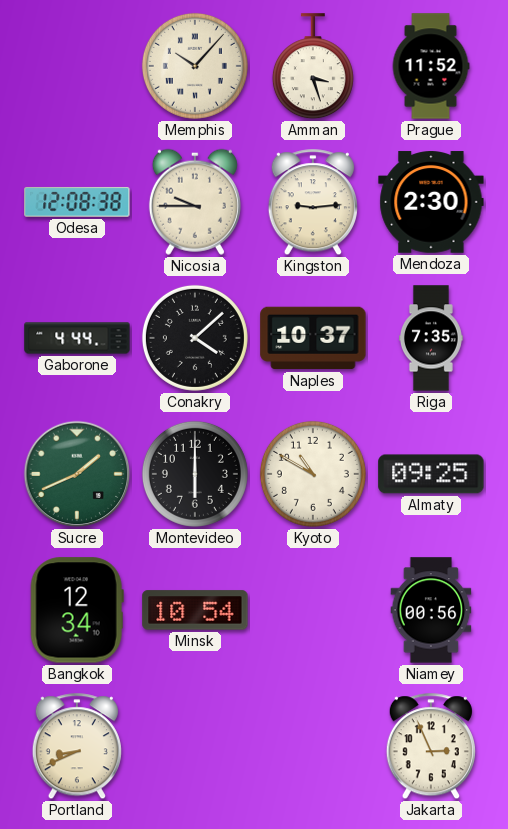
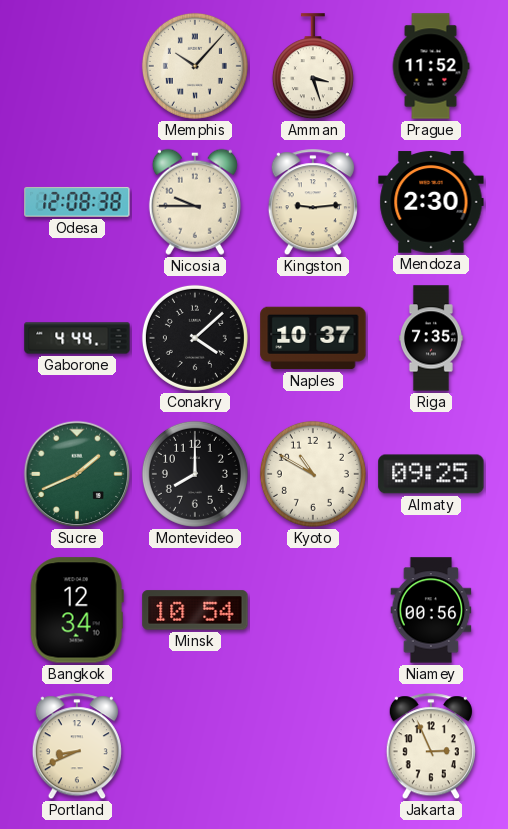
Montevideo: 6:00 -> 8:00
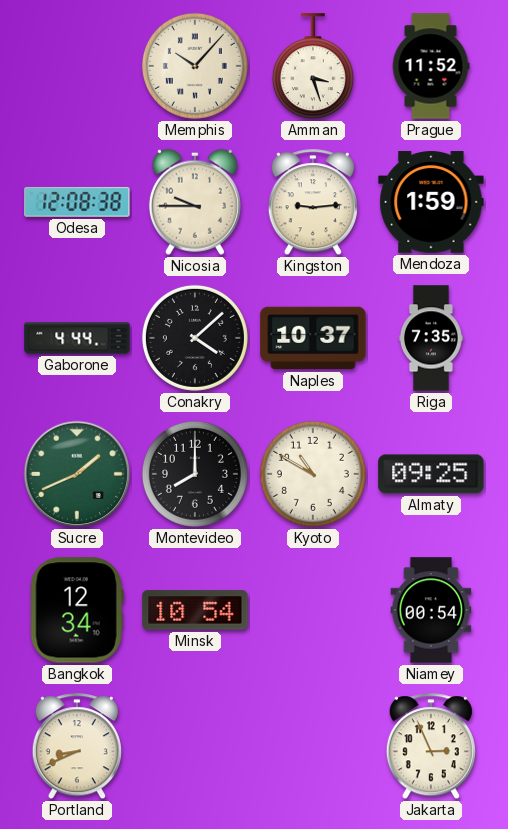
Mendoza: 2:30 -> 1:59
Niamey: 00:56 -> 00:54
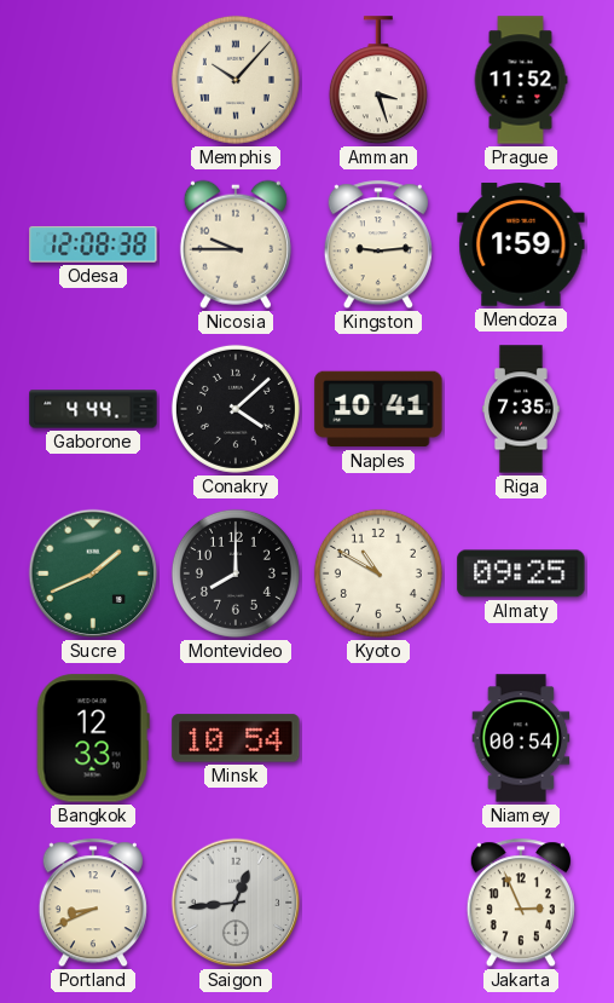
Naples: 10:37 -> 10:41
Bangkok: 12:34 -> 12:33
Saigon: none -> 12:44
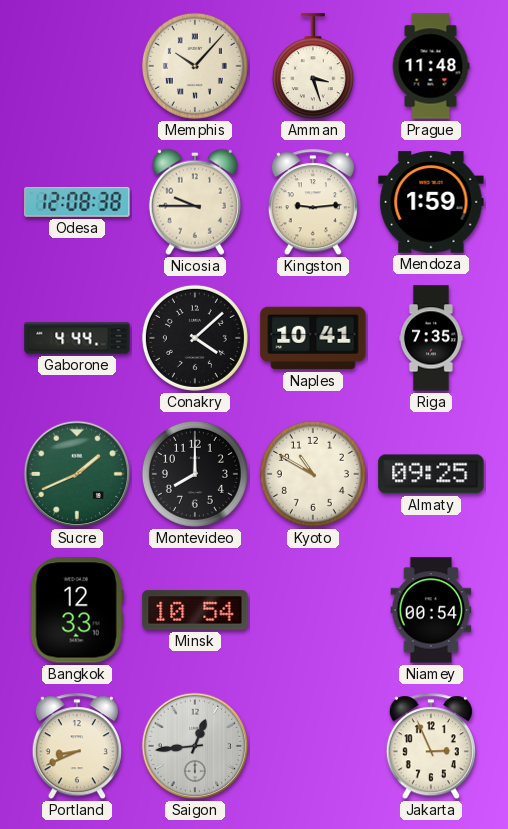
Prague: 11:52 -> 11:48
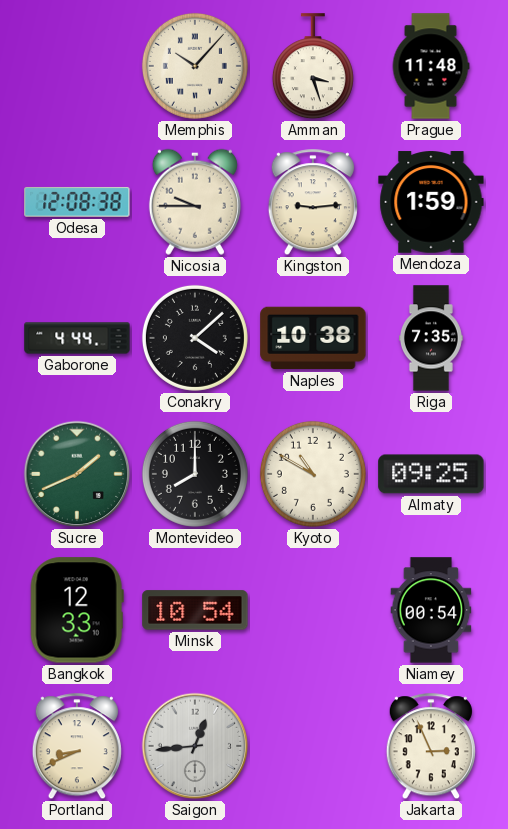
Naples: 10:41 -> 10:38
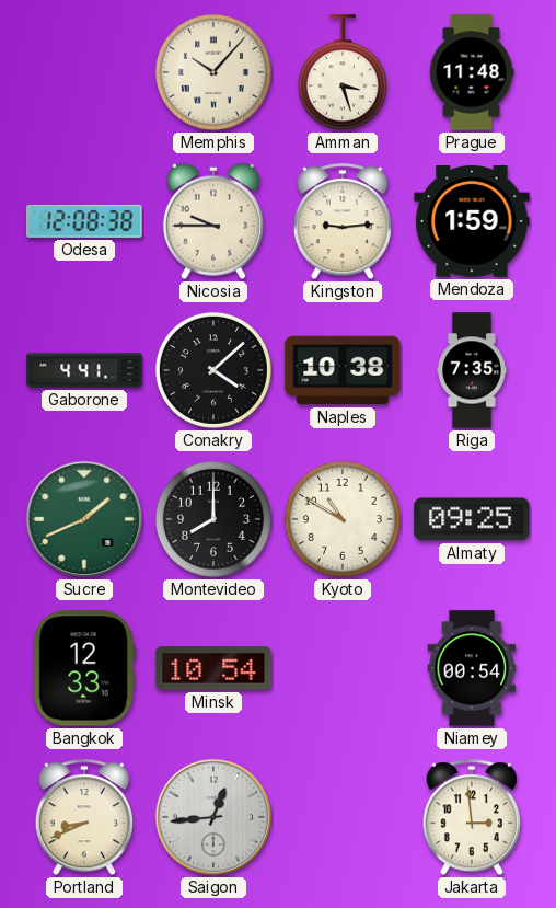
Gaborone: 4:44 -> 4:41
Jakarta: 2:56 -> 2:59
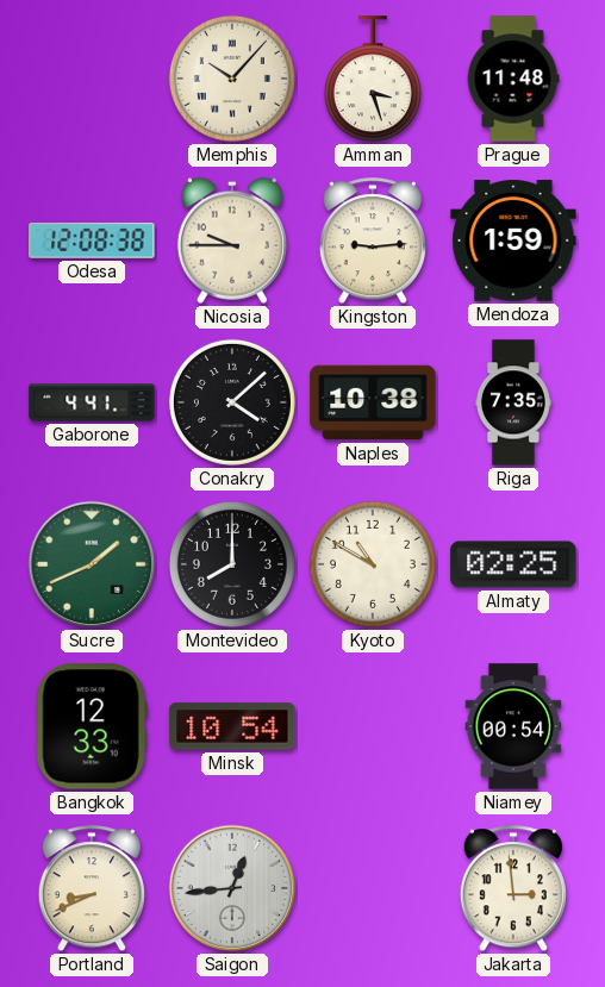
Almaty: 09:25 -> 02:25
